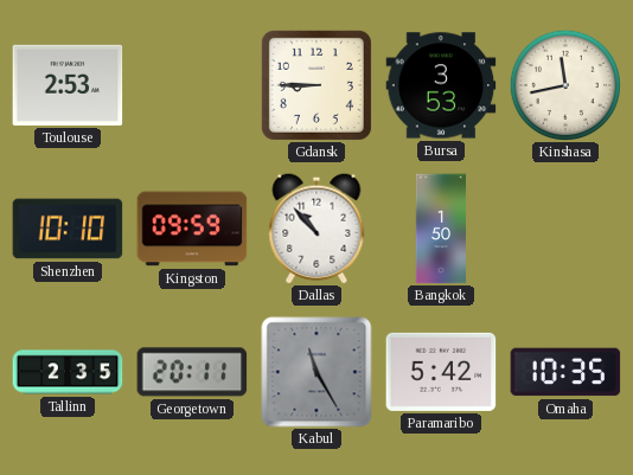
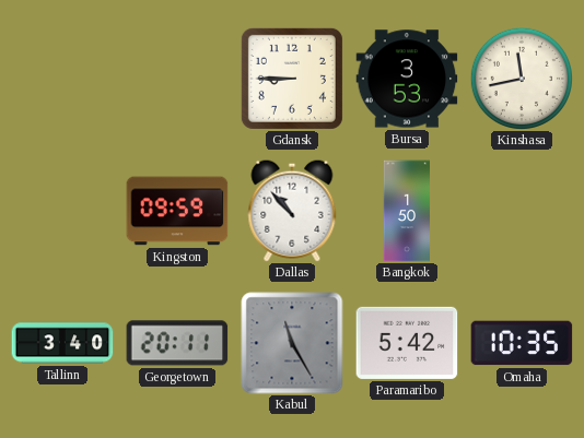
Toulouse: 2:53 -> none
Shenzhen: 10:10 -> none
Tallinn: 2:35 -> 3:40
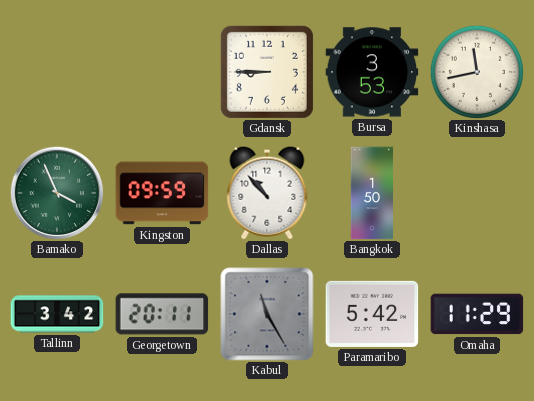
Bamako: none -> 3:56
Tallinn: 3:40 -> 3:42
Omaha: 10:35 -> 11:29
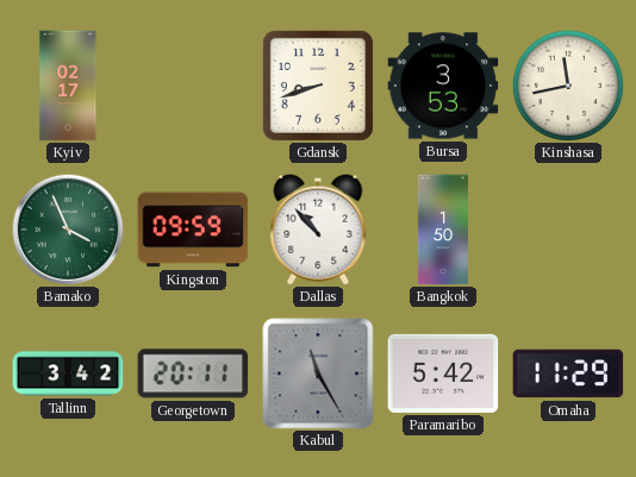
Kyiv: none -> 02:17
Gdansk: 8:45 -> 8:42
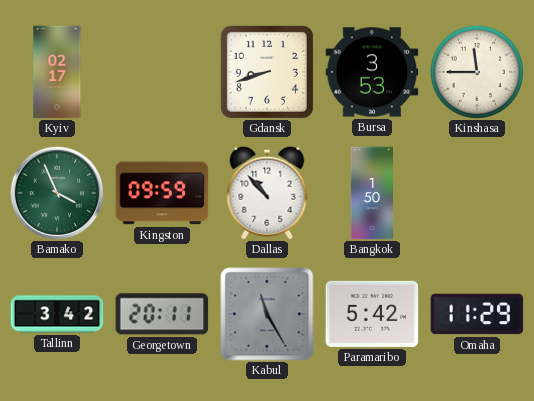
Kinshasa: 11:43 -> 11:45
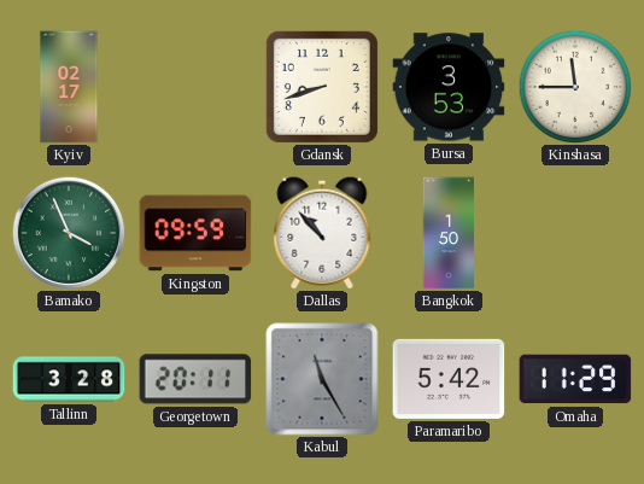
Tallinn: 3:42 -> 3:28
